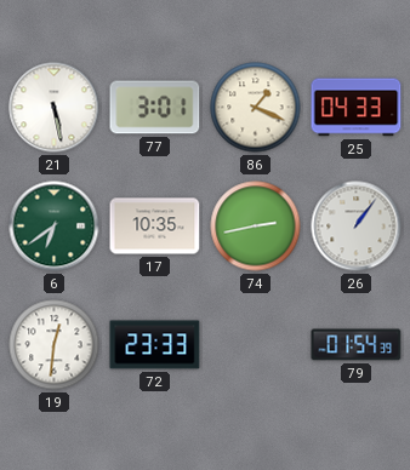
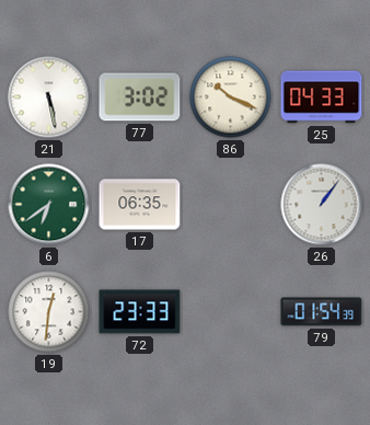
77: 3:01 -> 3:02
86: 1:19 -> 10:19
17: 10:35 -> 06:35
74: 2:43 -> none
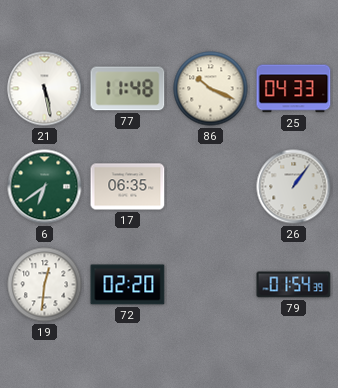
77: 3:02 -> 11:48
72: 23:33 -> 02:20
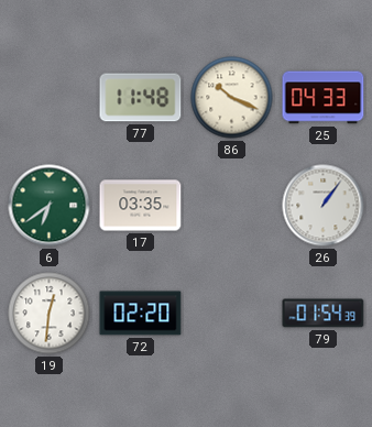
21: 5:28 -> none
17: 06:35 -> 03:35
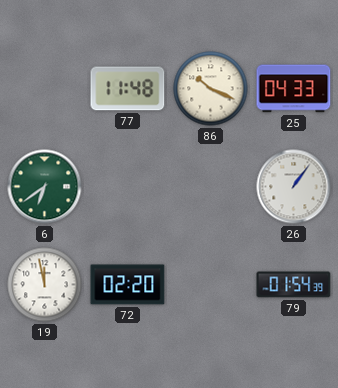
17: 03:35 -> none
19: 12:31 -> 11:58
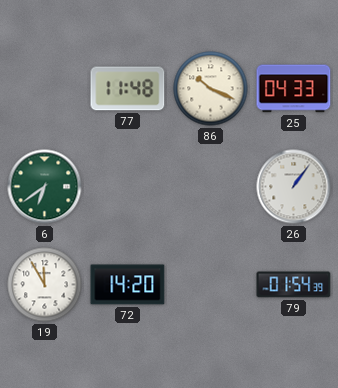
19: 11:58 -> 11:55
72: 02:20 -> 14:20
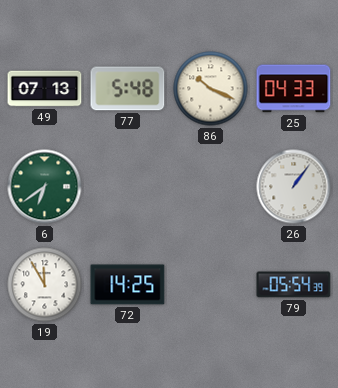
49: none -> 07:13
77: 11:48 -> 5:48
72: 14:20 -> 14:25
79: 01:54 -> 05:54
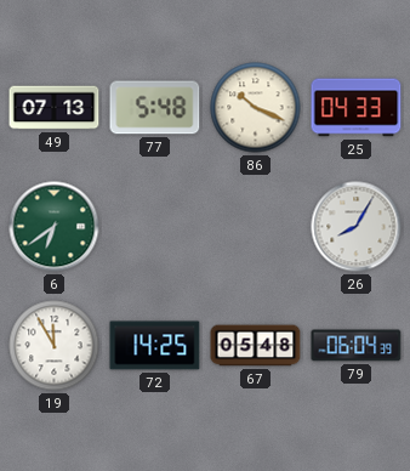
26: 1:06 -> 8:05
67: none -> 05:48
79: 05:54 -> 06:04
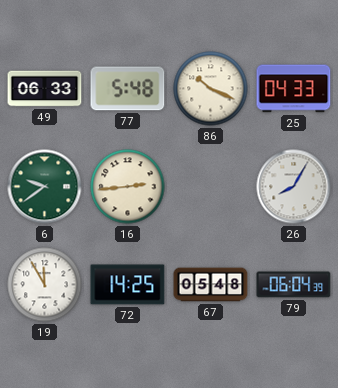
49: 07:13 -> 06:33
6: 6:39 -> 9:39
16: none -> 2:44
